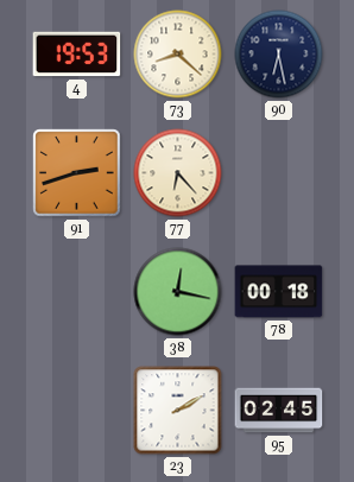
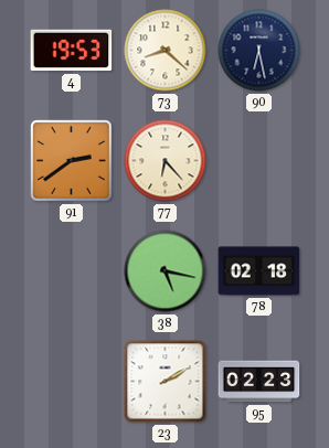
91: 2:42 -> 2:39
38: 12:17 -> 5:17
78: 00:18 -> 02:18
95: 02:45 -> 02:23
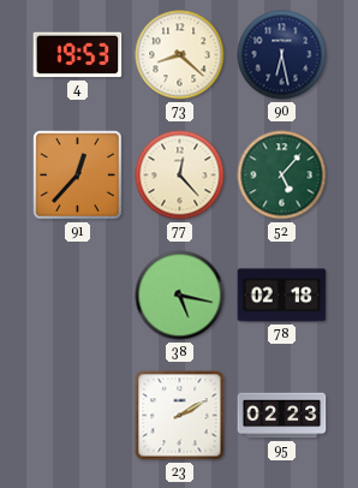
91: 2:39 -> 12:37
77: 6:23 -> 12:23
52: none -> 5:07
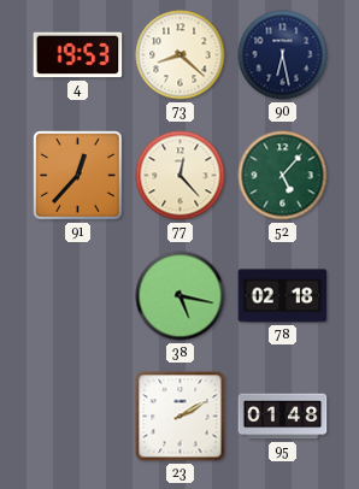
95: 02:23 -> 01:48
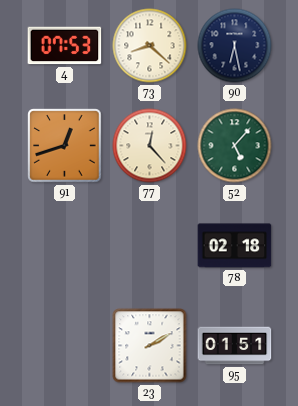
4: 19:53 -> 07:53
91: 12:37 -> 12:42
38: 5:17 -> none
95: 01:48 -> 01:51
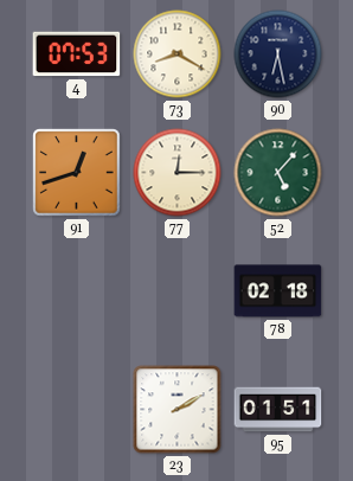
73: 8:22 -> 8:20
77: 12:23 -> 12:15
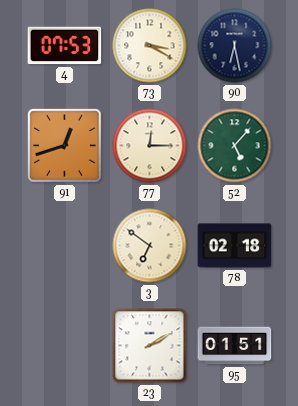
73: 8:20 -> 3:20
3: none -> 6:51
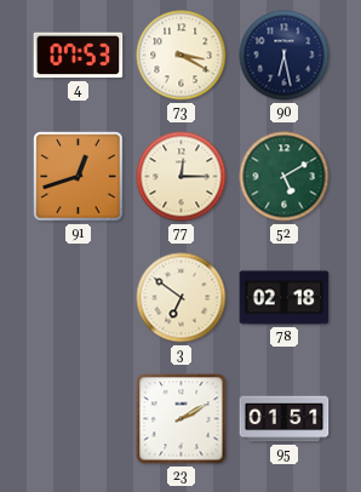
52: 5:07 -> 5:10
